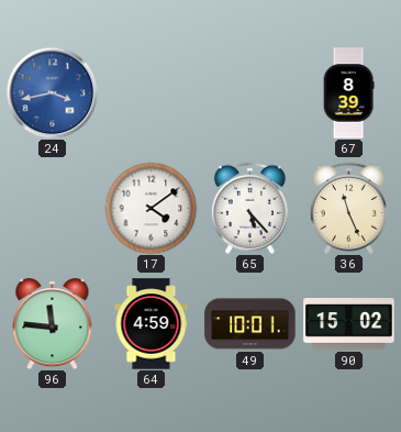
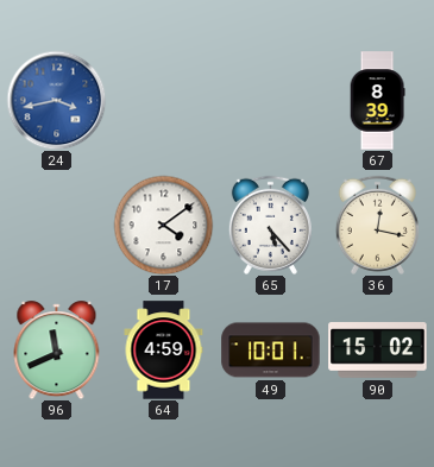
36: 11:26 -> 12:17
96: 11:46 -> 11:41
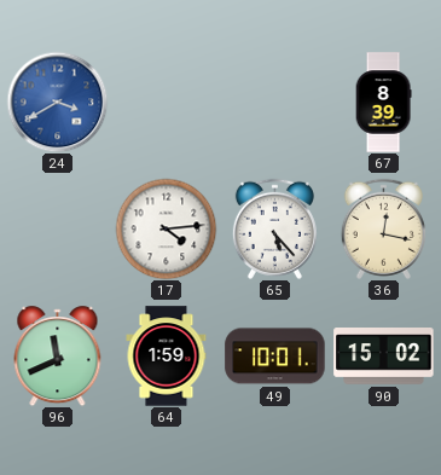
24: 3:43 -> 3:40
17: 4:09 -> 4:14
64: 4:59 -> 1:59
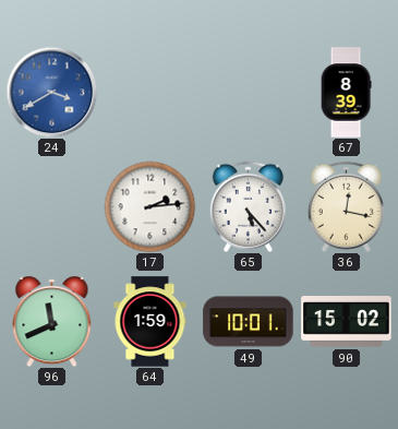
17: 4:14 -> 2:14
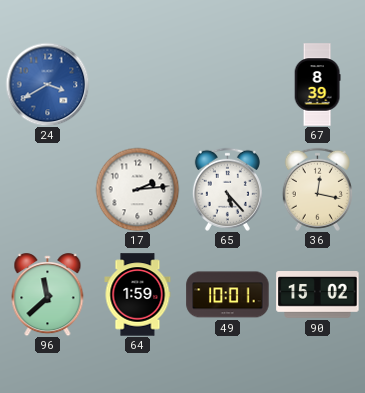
96: 11:41 -> 11:38
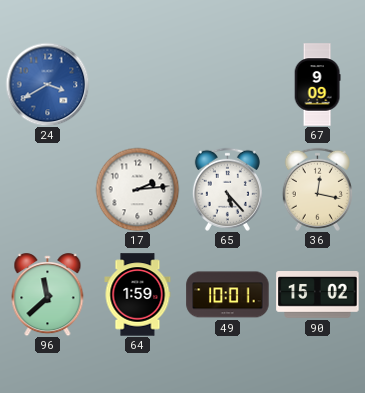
67: 8:39 -> 9:09
